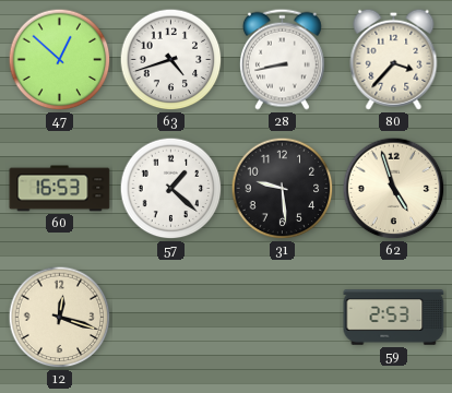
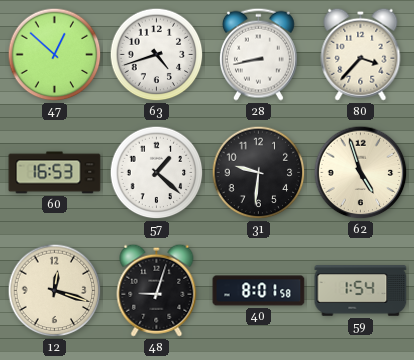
31: 9:29 -> 9:31
48: none -> 9:03
40: none -> 8:01
59: 2:53 -> 1:54
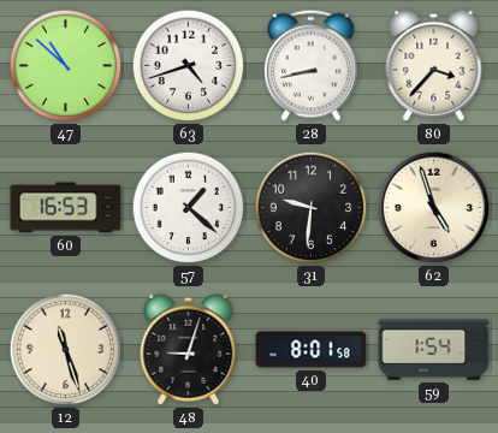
47: 12:52 -> 10:52
12: 12:18 -> 11:27
